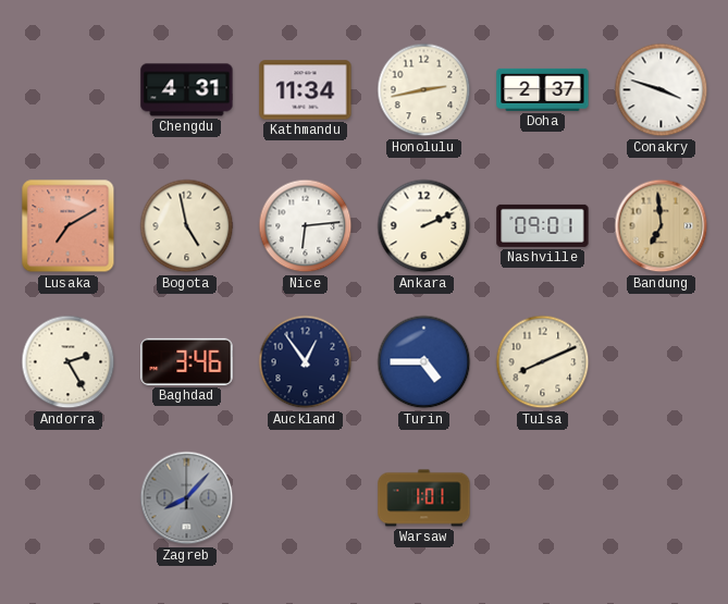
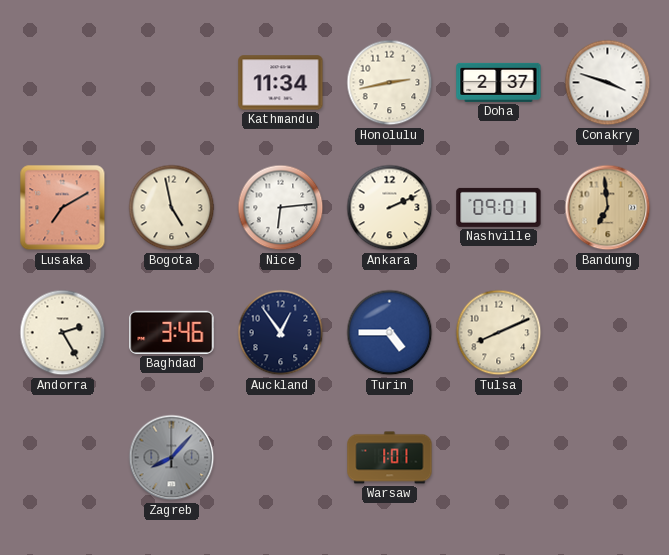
Chengdu: 4:31 -> none
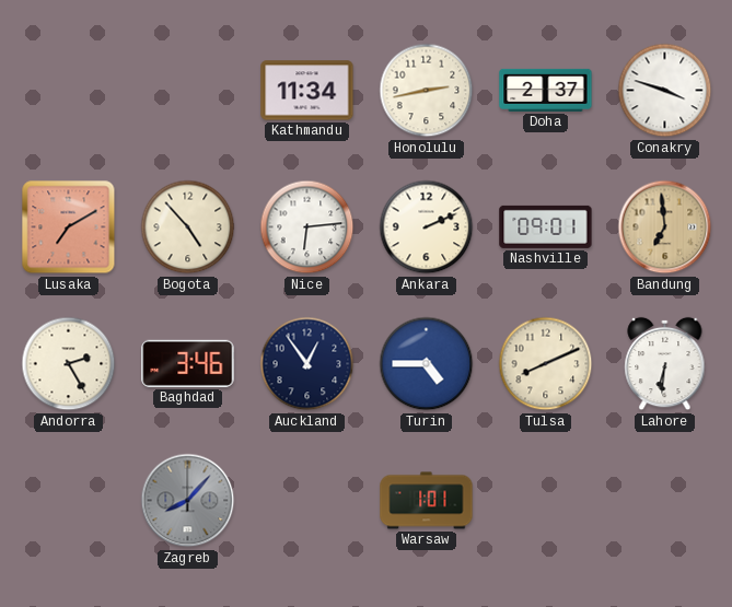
Bogota: 4:58 -> 4:53
Lahore: none -> 6:31
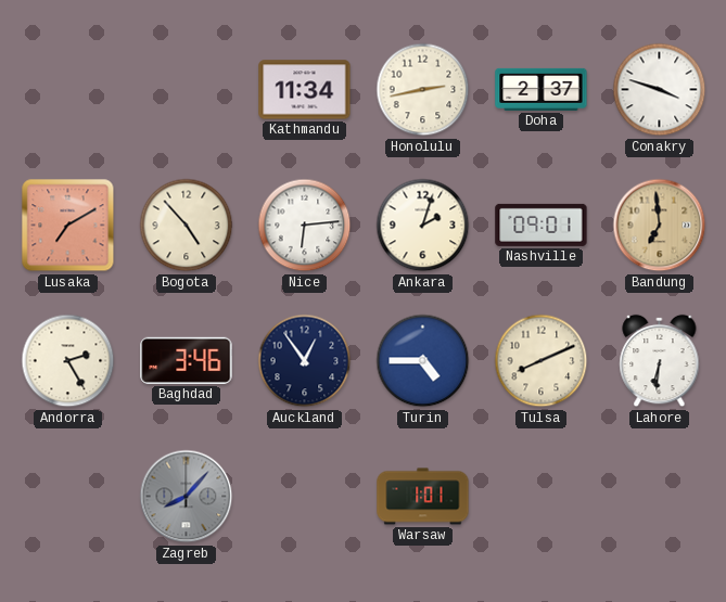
Ankara: 2:11 -> 2:03
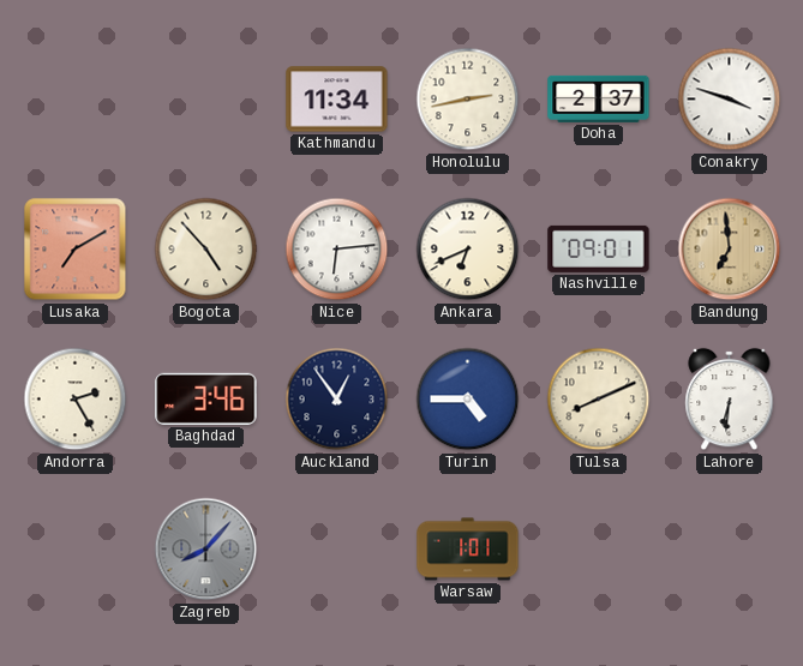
Ankara: 2:03 -> 6:41
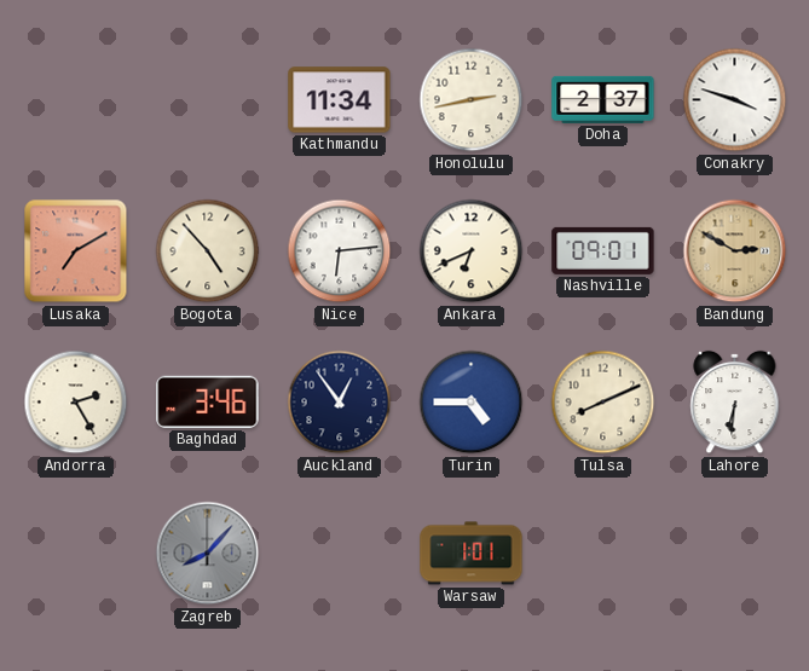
Bandung: 6:59 -> 2:50
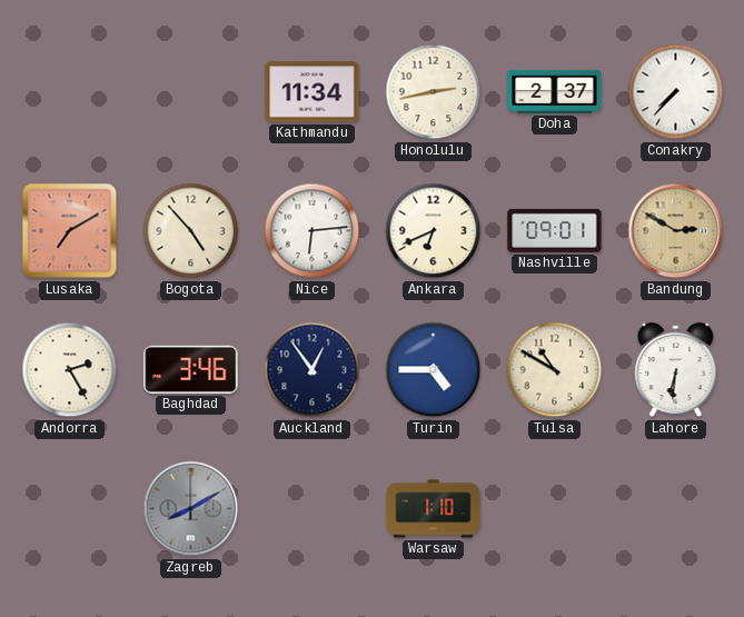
Conakry: 3:48 -> 7:37
Tulsa: 8:11 -> 10:50
Zagreb: 8:07 -> 8:10
Warsaw: 1:01 -> 1:10
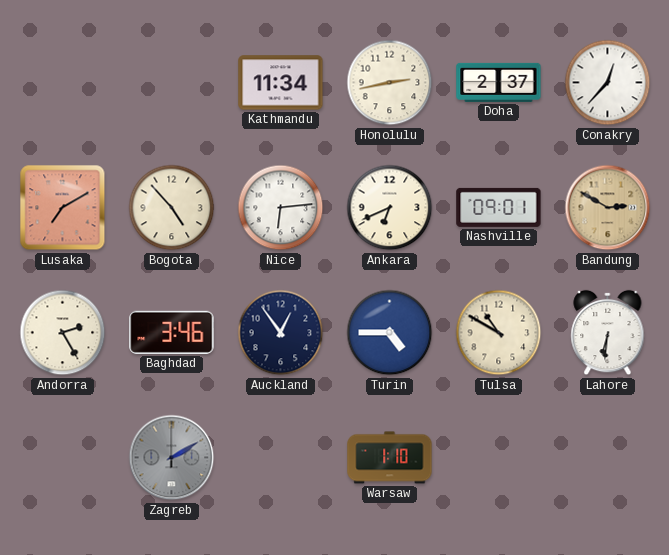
Conakry: 7:37 -> 12:37
Zagreb: 8:10 -> 2:10
